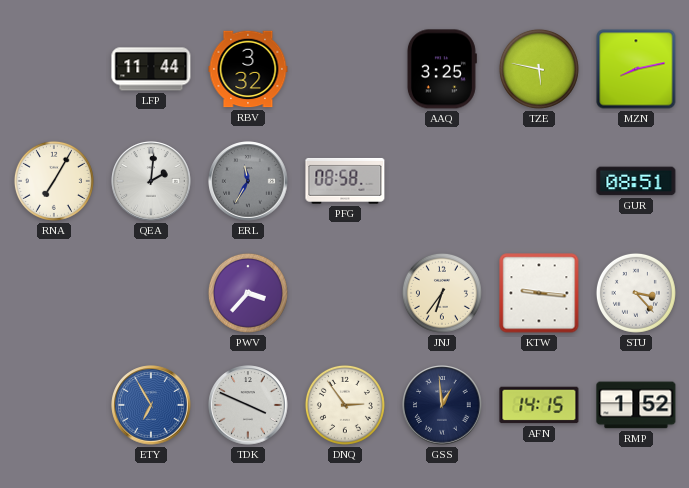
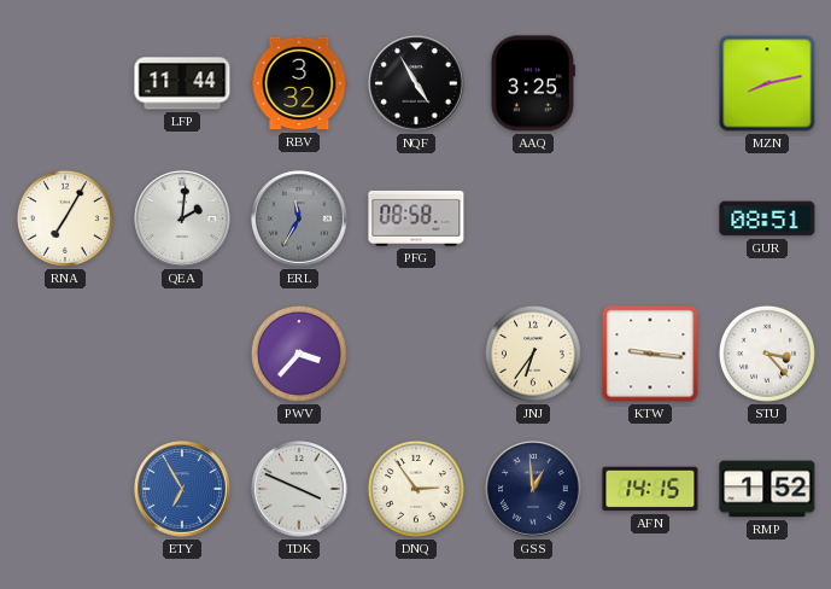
NQF: none -> 4:55
TZE: 5:47 -> none
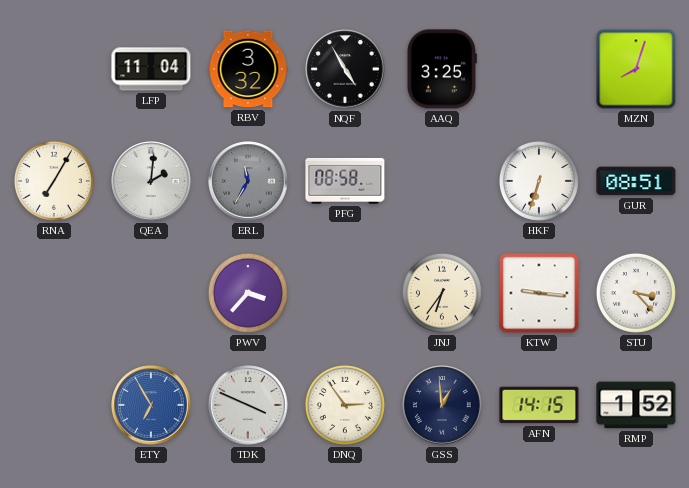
LFP: 11:44 -> 11:04
MZN: 8:13 -> 8:03
HKF: none -> 6:33
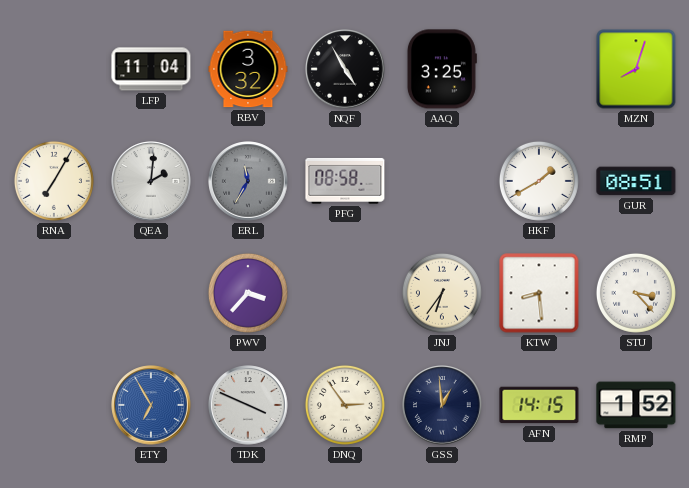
HKF: 6:33 -> 1:40
KTW: 9:16 -> 8:29
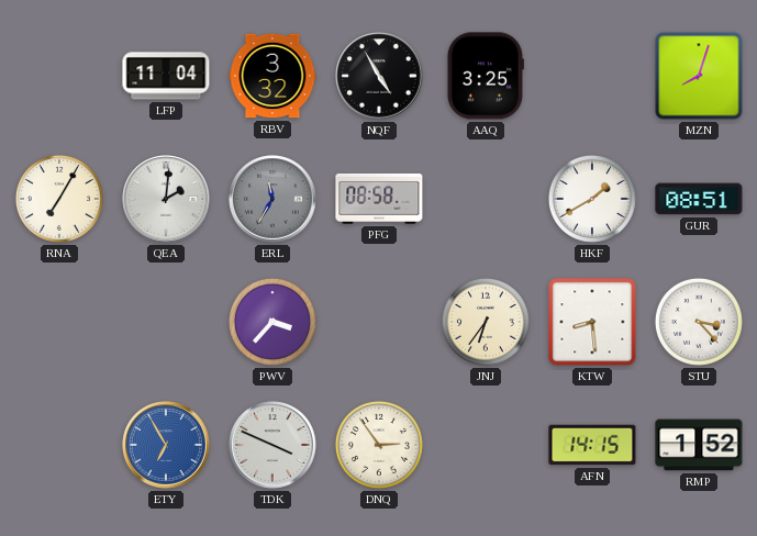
GSS: 12:59 -> none
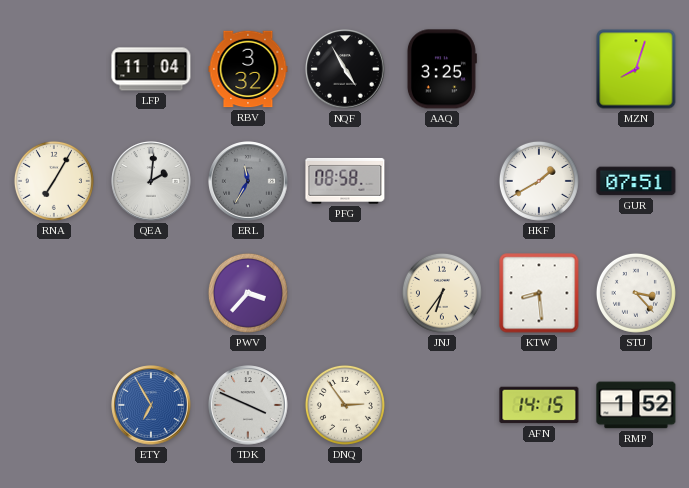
GUR: 08:51 -> 07:51
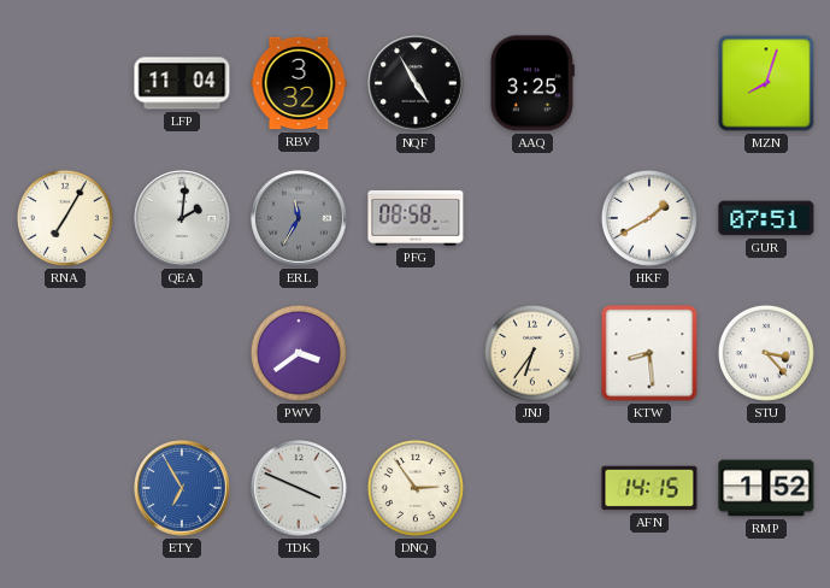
PWV: 3:37 -> 3:39
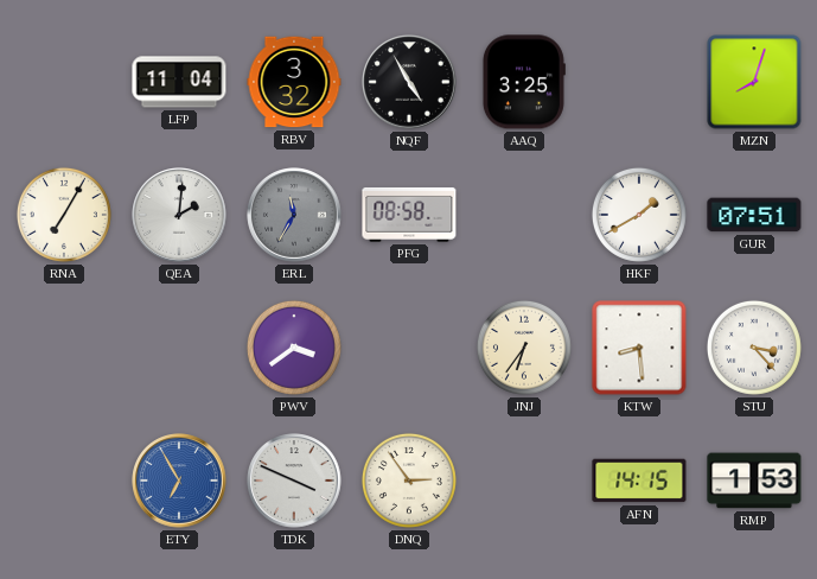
RMP: 1:52 -> 1:53
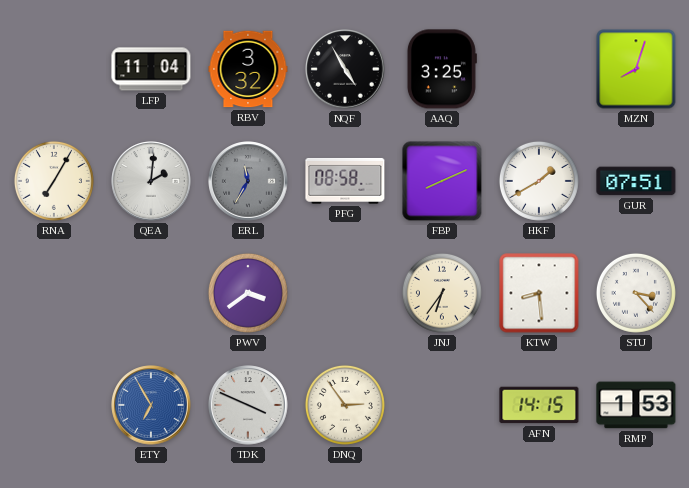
FBP: none -> 8:11
